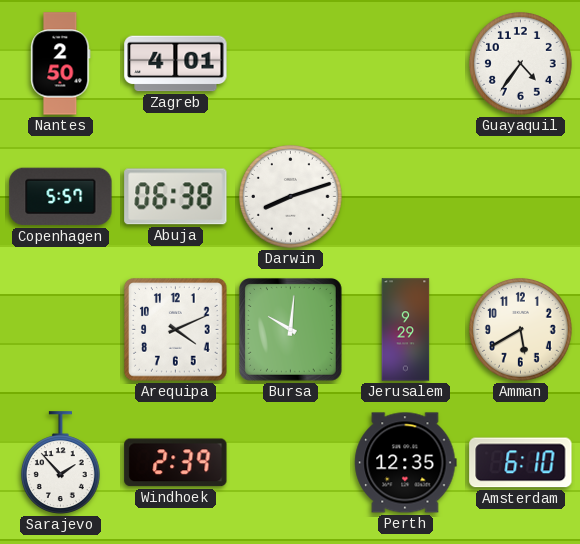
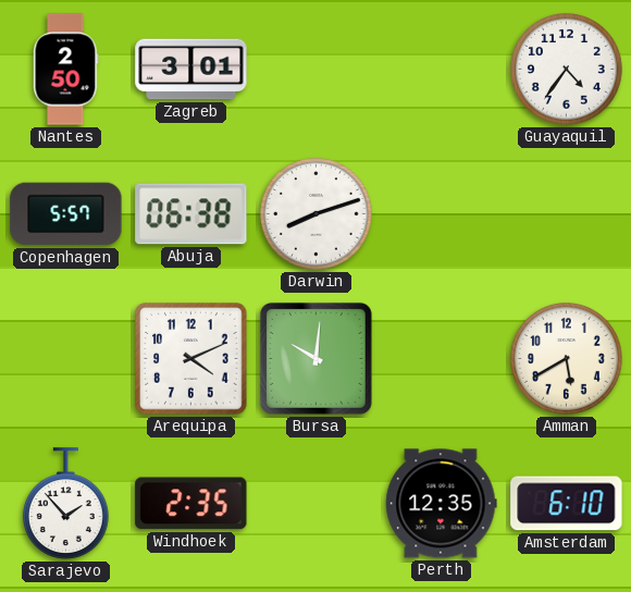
Zagreb: 4:01 -> 3:01
Jerusalem: 9:29 -> none
Windhoek: 2:39 -> 2:35
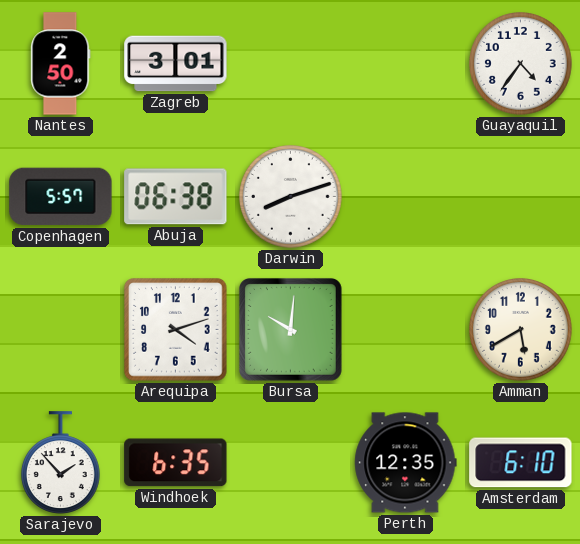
Arequipa: 4:11 -> 4:12
Windhoek: 2:35 -> 6:35
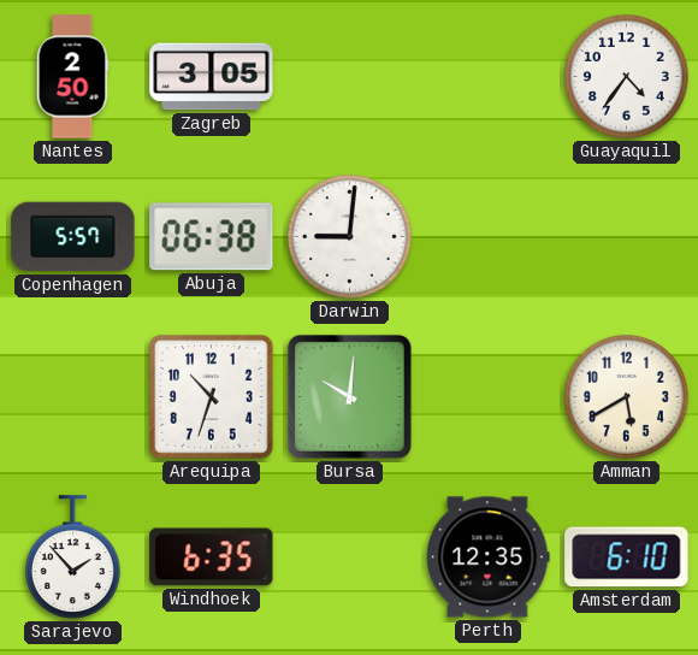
Zagreb: 3:01 -> 3:05
Darwin: 8:12 -> 9:01
Arequipa: 4:12 -> 10:33
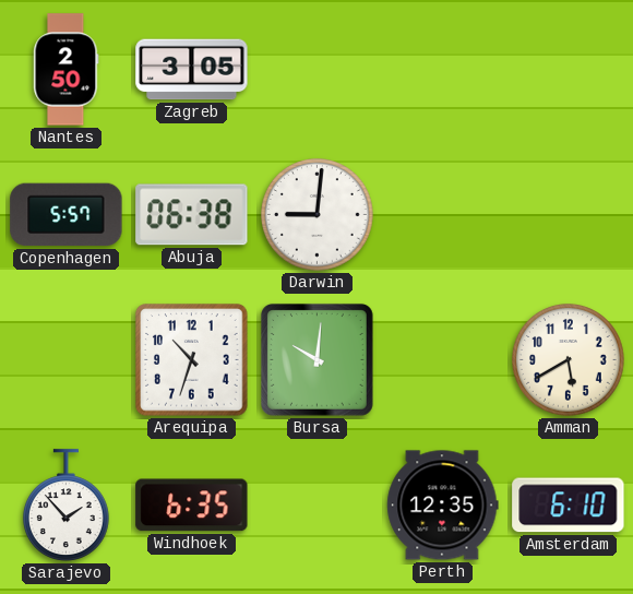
Guayaquil: 4:36 -> none
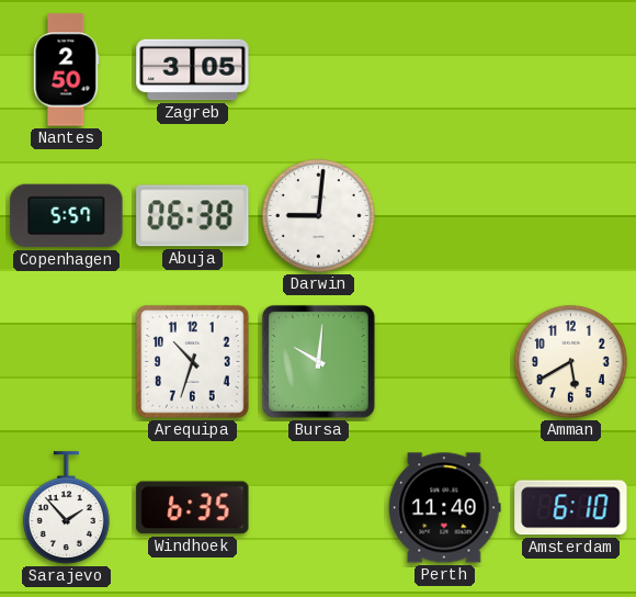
Perth: 12:35 -> 11:40
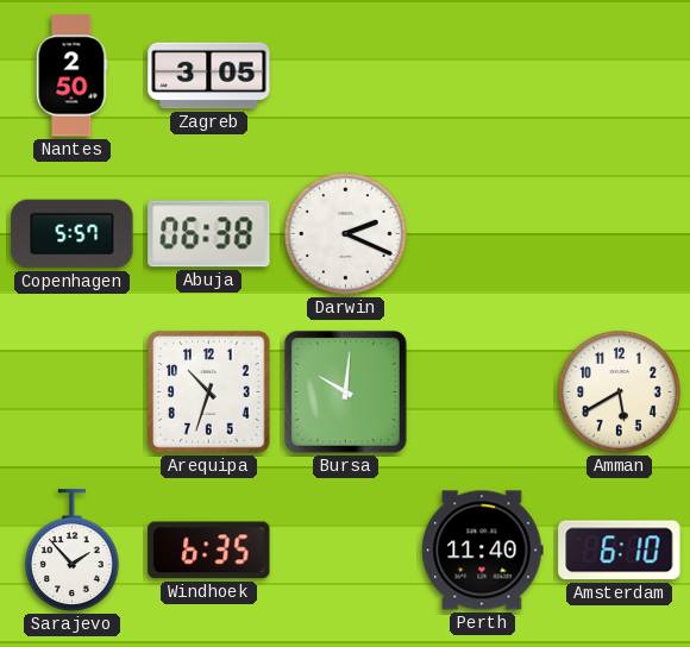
Darwin: 9:01 -> 2:19
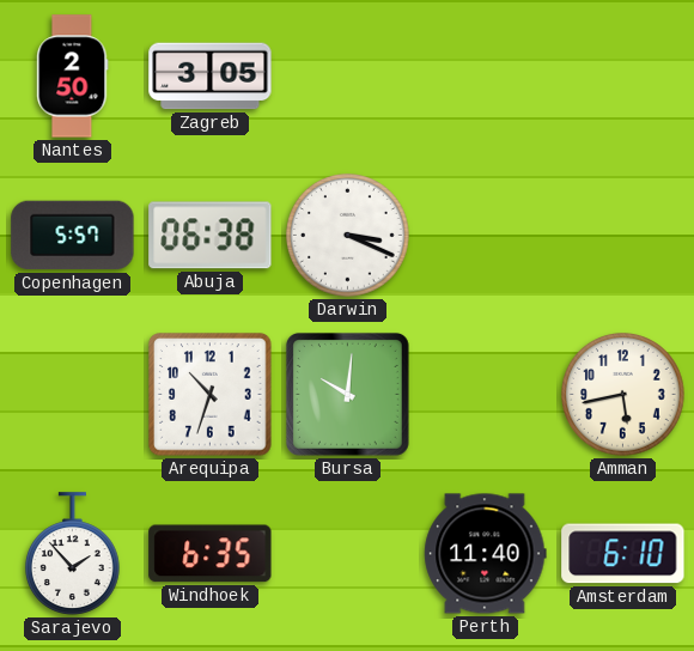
Darwin: 2:19 -> 3:19
Amman: 5:40 -> 5:43
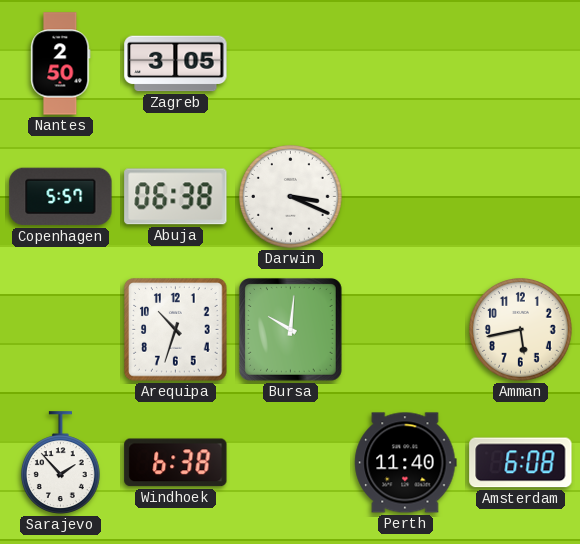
Windhoek: 6:35 -> 6:38
Amsterdam: 6:10 -> 6:08
